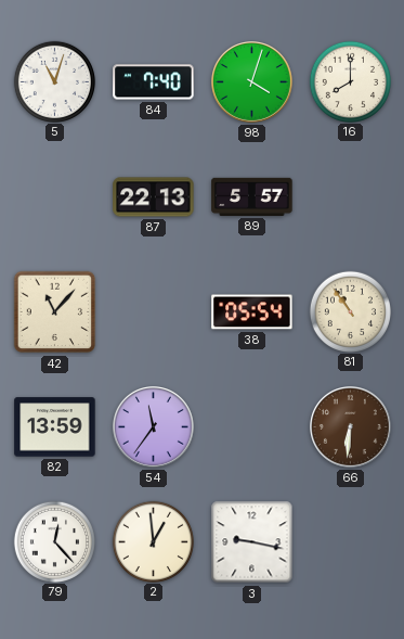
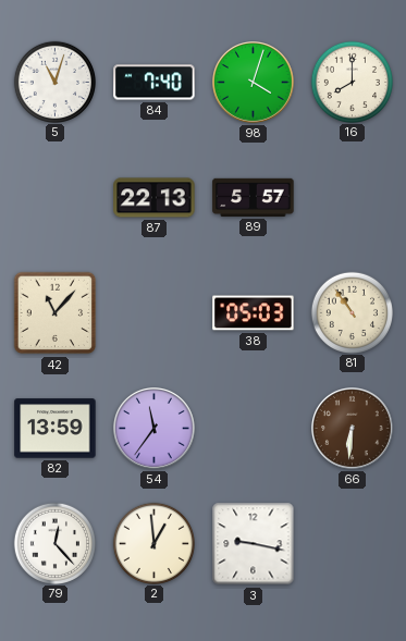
38: 05:54 -> 05:03
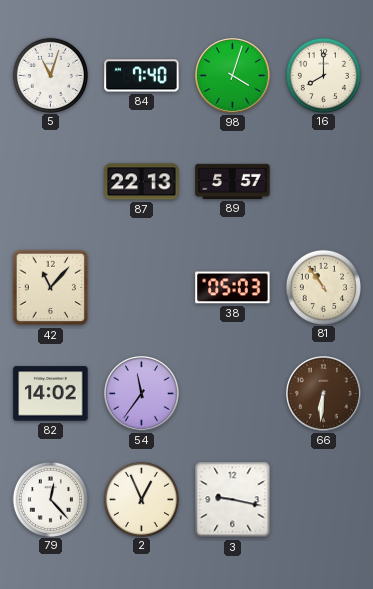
82: 13:59 -> 14:02
2: 12:59 -> 12:56
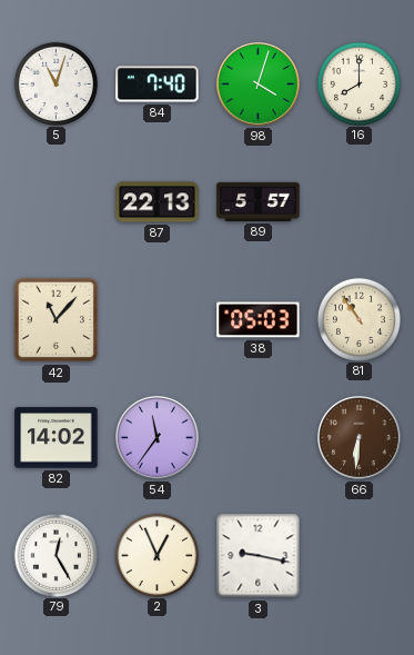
79: 12:23 -> 12:25
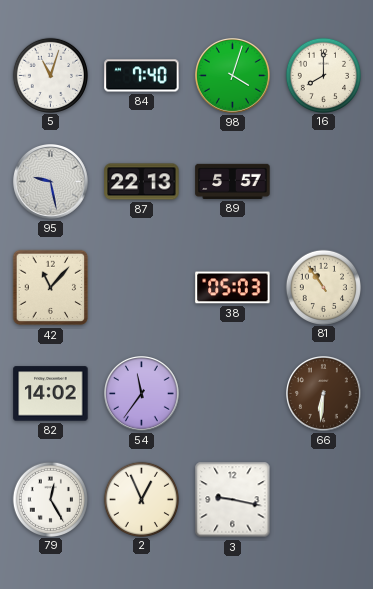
95: none -> 9:28
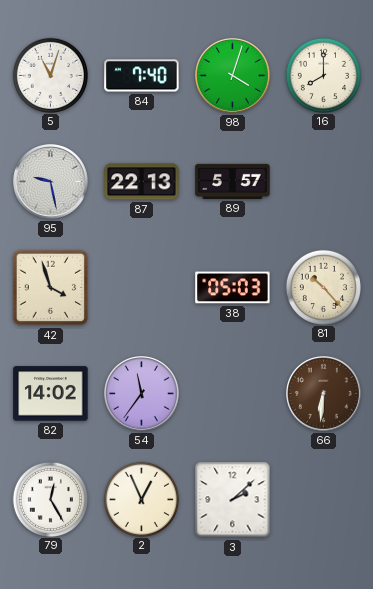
42: 11:07 -> 3:57
81: 10:54 -> 10:23
3: 9:17 -> 2:08
